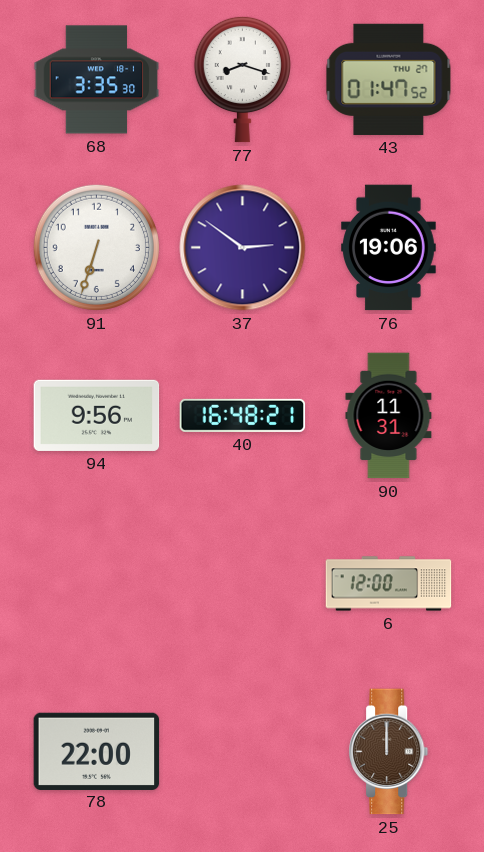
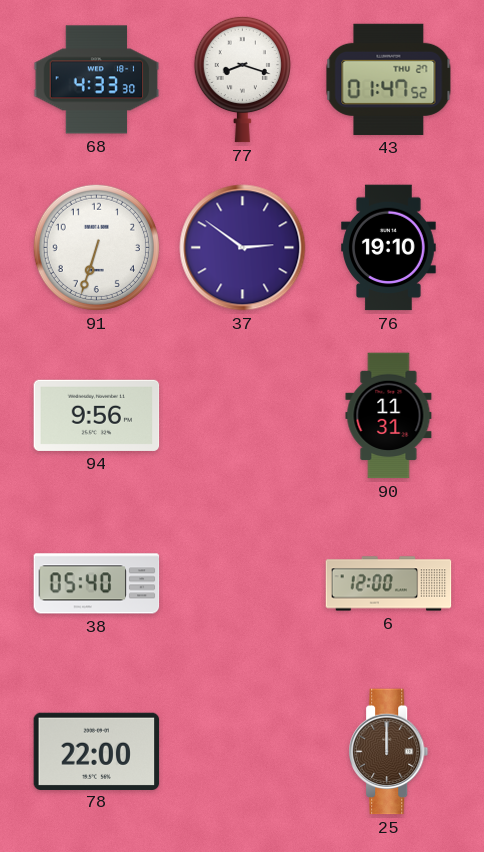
68: 3:35 -> 4:33
76: 19:06 -> 19:10
40: 16:48 -> none
38: none -> 05:40
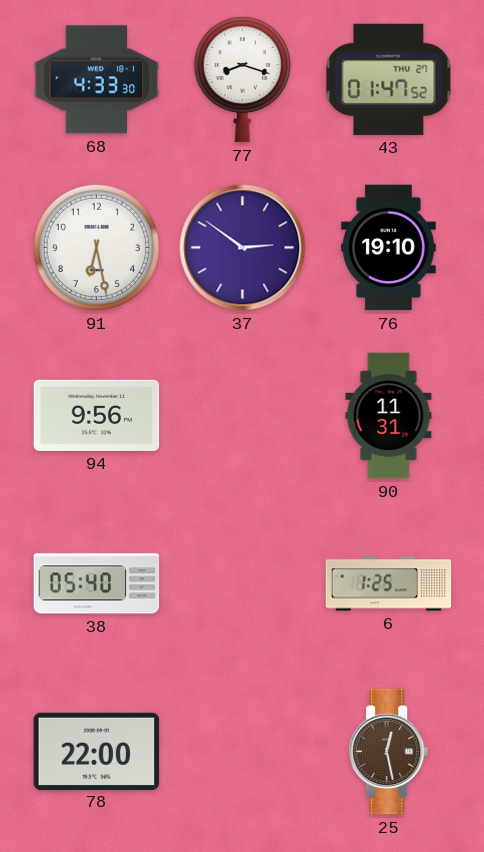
91: 6:33 -> 6:28
6: 12:00 -> 1:25
25: 12:00 -> 12:28
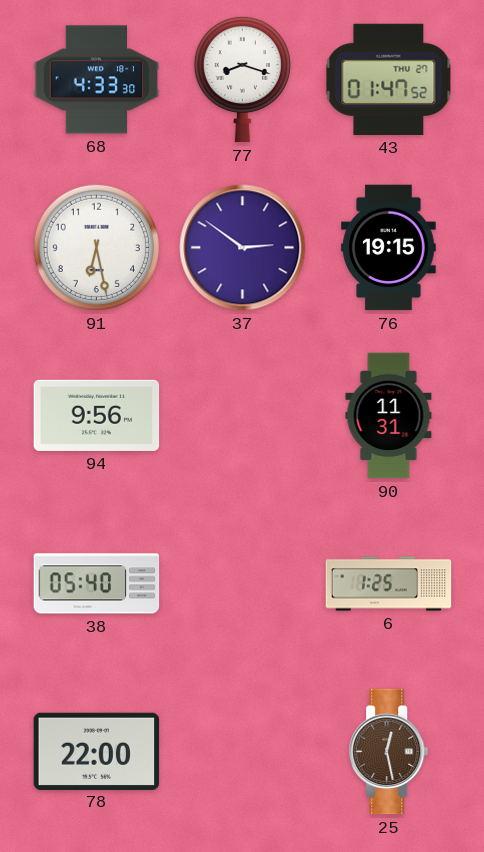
76: 19:10 -> 19:15
